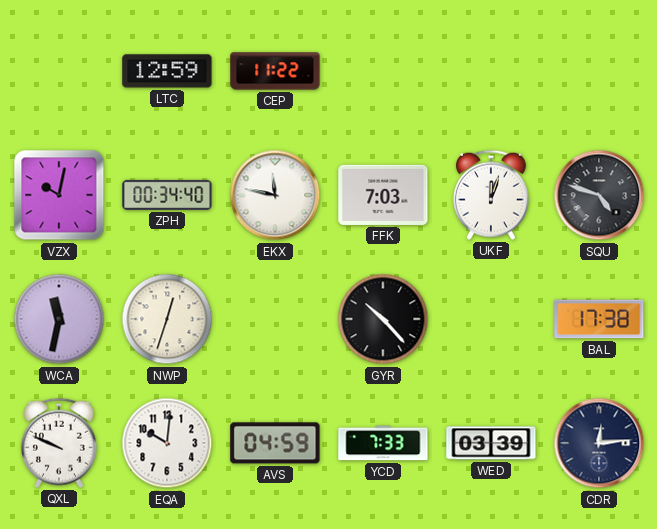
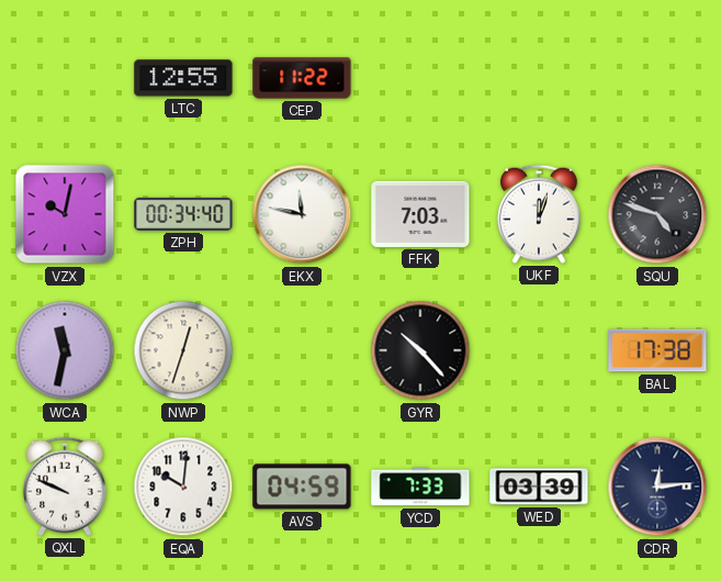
LTC: 12:59 -> 12:55
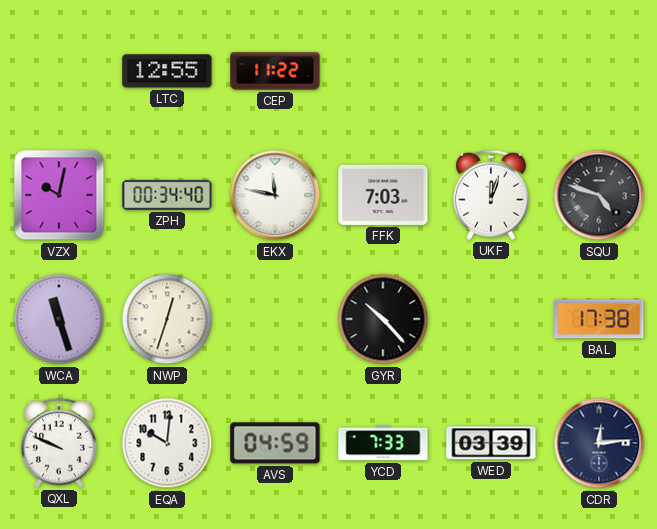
WCA: 11:32 -> 11:27
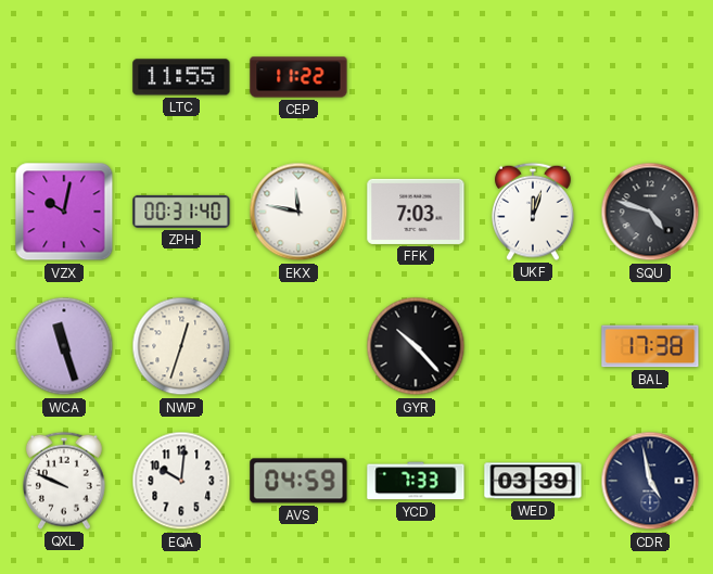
LTC: 12:55 -> 11:55
ZPH: 00:34 -> 00:31
CDR: 12:14 -> 4:58
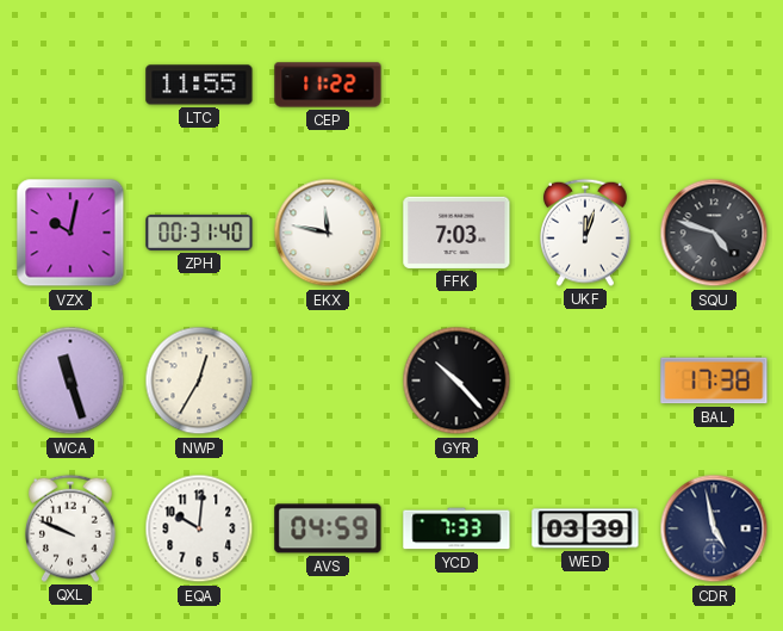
NWP: 12:33 -> 12:35
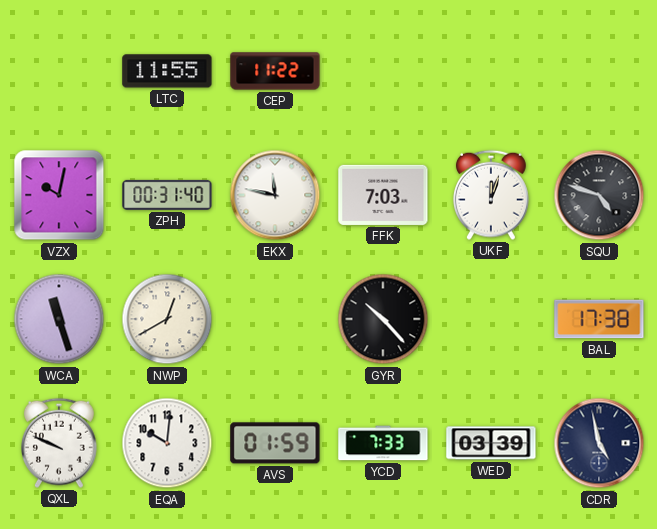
NWP: 12:35 -> 12:40
AVS: 04:59 -> 01:59
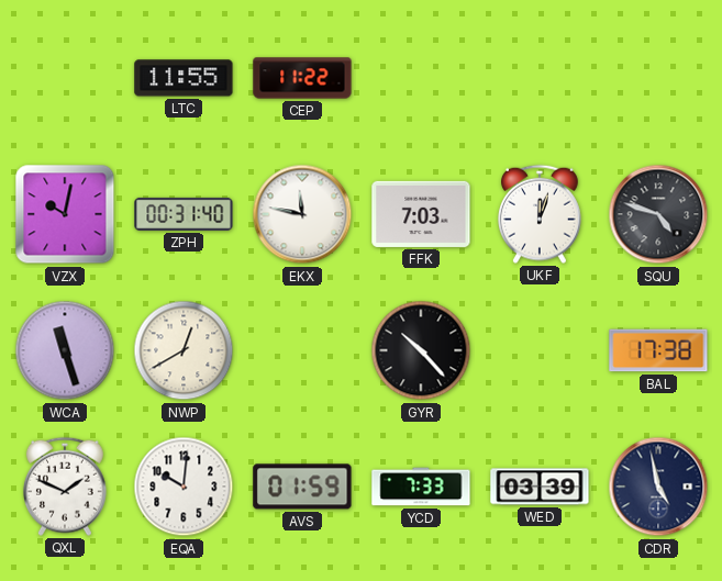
QXL: 9:49 -> 1:49
